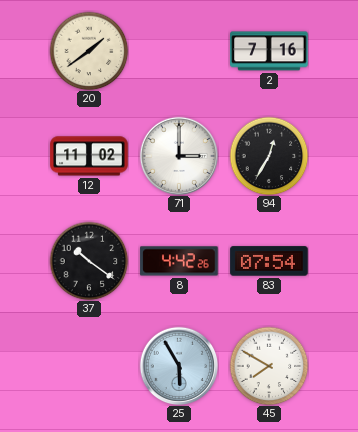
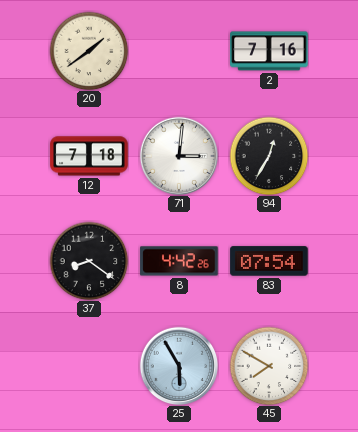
12: 11:02 -> 7:18
71: 3:00 -> 3:01
37: 10:21 -> 8:21
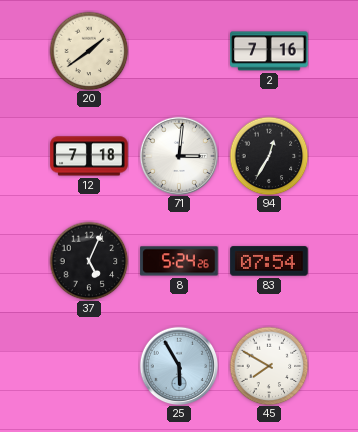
37: 8:21 -> 5:04
8: 4:42 -> 5:24
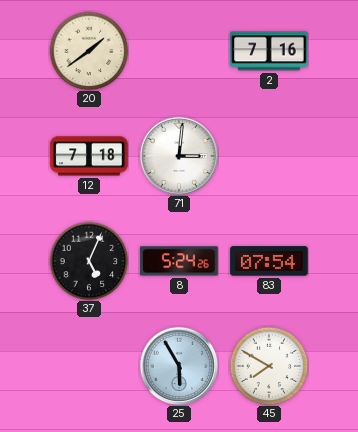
94: 12:35 -> none
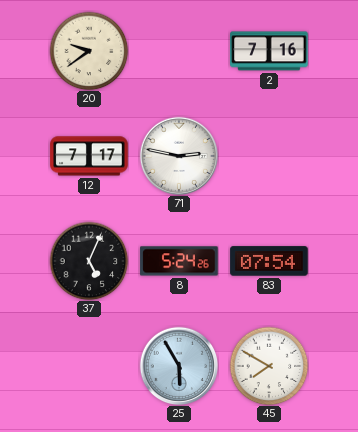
20: 1:39 -> 9:39
12: 7:18 -> 7:17
71: 3:01 -> 2:47
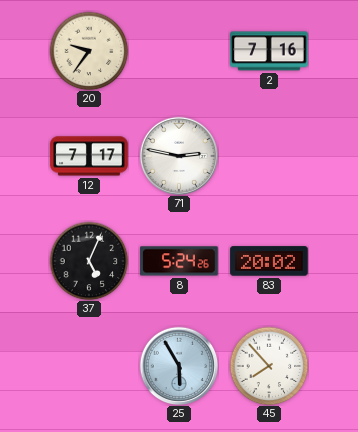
20: 9:39 -> 9:36
83: 07:54 -> 20:02
45: 7:50 -> 7:53
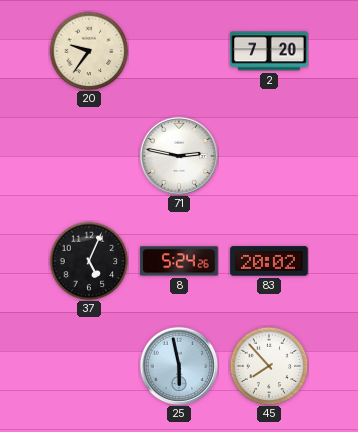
2: 7:16 -> 7:20
12: 7:17 -> none
25: 5:55 -> 5:58
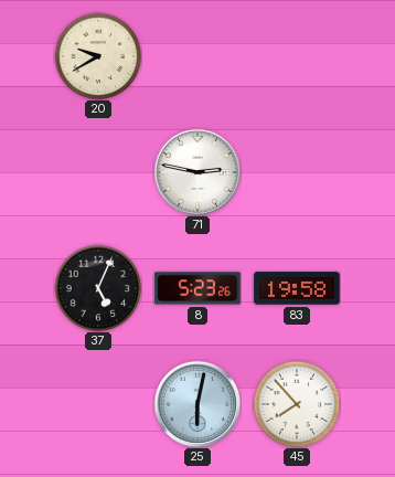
20: 9:36 -> 9:40
2: 7:20 -> none
8: 5:24 -> 5:23
83: 20:02 -> 19:58
25: 5:58 -> 6:02
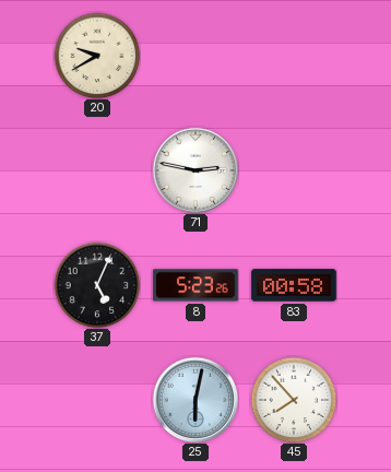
83: 19:58 -> 00:58
